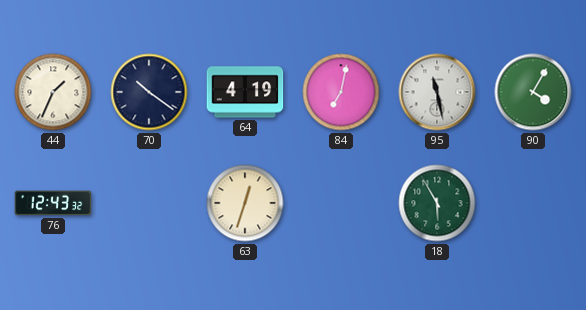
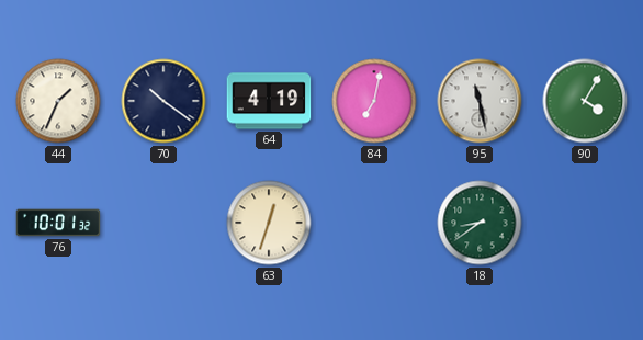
76: 12:43 -> 10:01
18: 5:55 -> 8:39
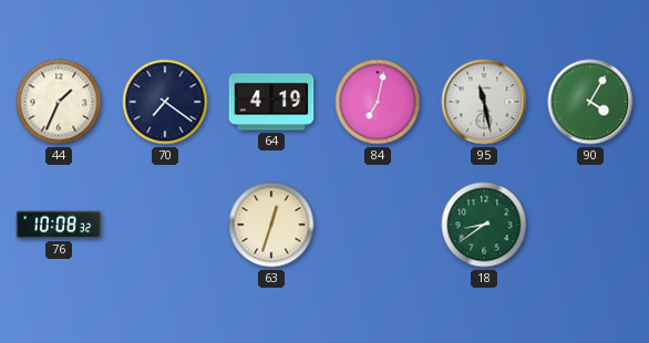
70: 10:21 -> 7:21
76: 10:01 -> 10:08
